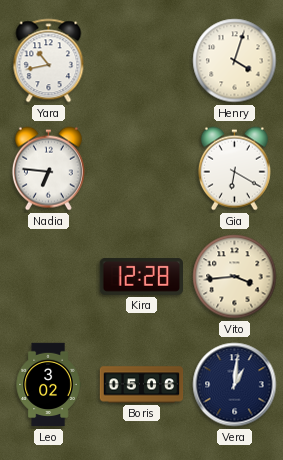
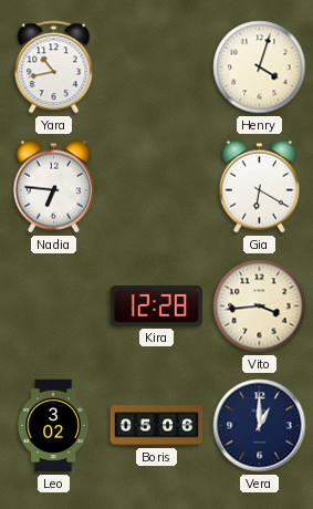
Vera: 1:01 -> 1:00
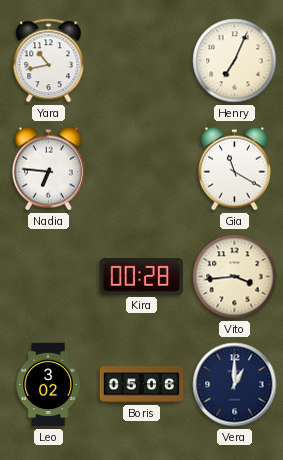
Henry: 4:03 -> 7:04
Gia: 6:20 -> 11:20
Kira: 12:28 -> 00:28
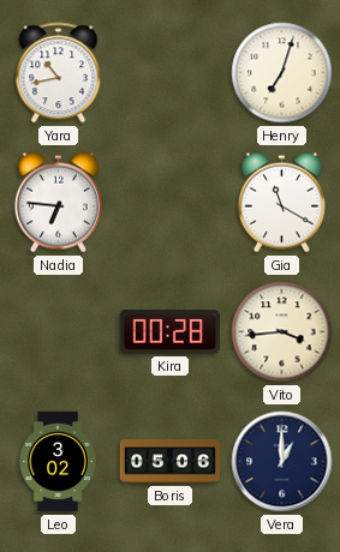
Henry: 7:04 -> 7:03
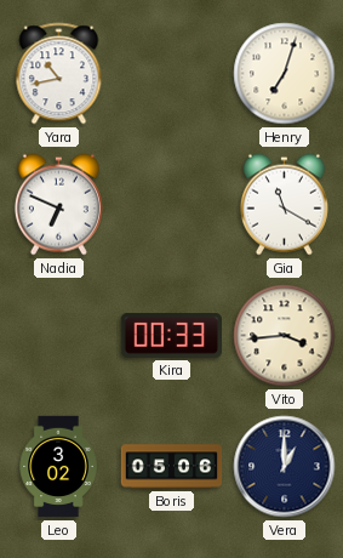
Nadia: 6:46 -> 6:49
Kira: 00:28 -> 00:33
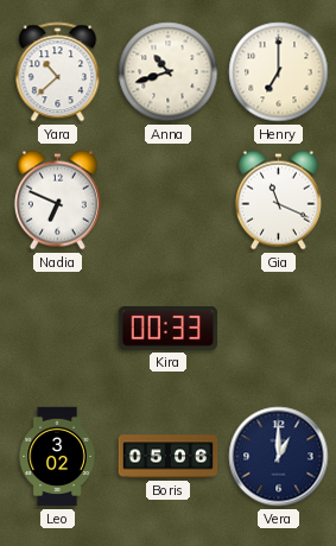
Yara: 10:43 -> 10:38
Anna: none -> 10:42
Henry: 7:03 -> 7:00
Gia: 11:20 -> 11:19
Vito: 3:44 -> none
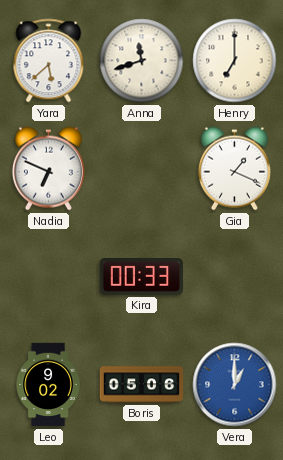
Yara: 10:38 -> 5:38
Anna: 10:42 -> 11:42
Gia: 11:19 -> 1:19
Leo: 3:02 -> 9:02
Vera dial: navy -> blue
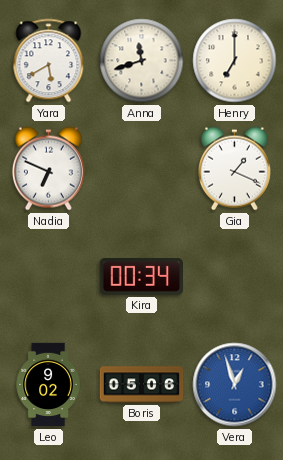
Yara: 5:38 -> 5:40
Kira: 00:33 -> 00:34
Vera: 1:00 -> 12:57
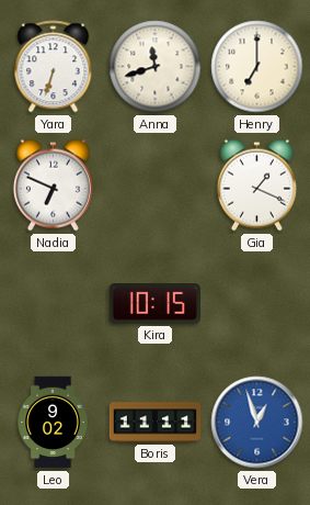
Yara: 5:40 -> 6:33
Kira: 00:34 -> 10:15
Boris: 05:06 -> 11:11
